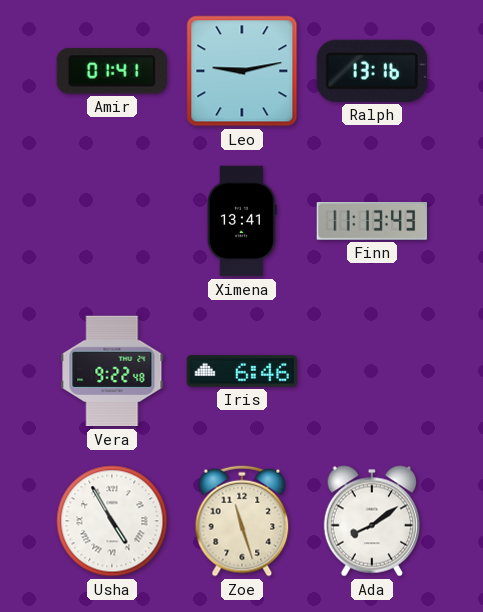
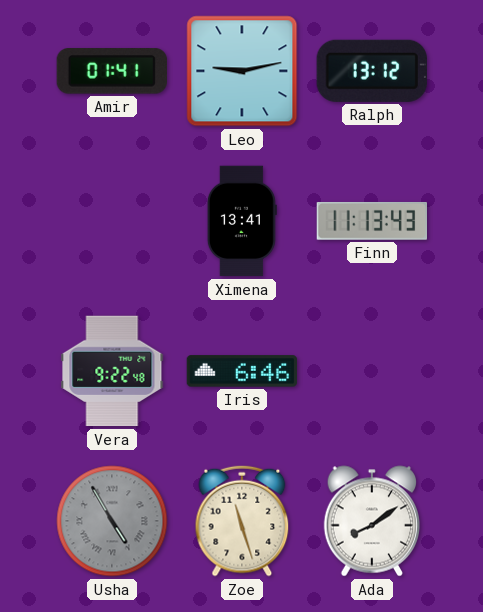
Ralph: 13:16 -> 13:12
Usha dial: white -> grey
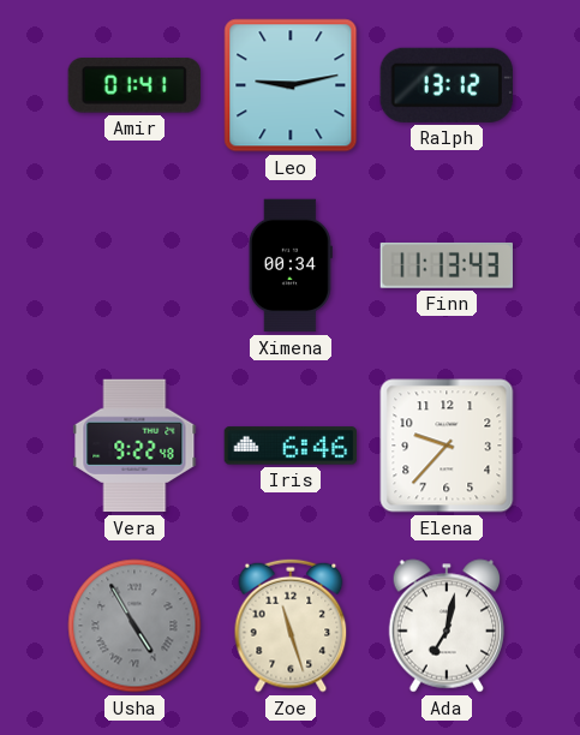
Ximena: 13:41 -> 00:34
Elena: none -> 9:37
Ada: 8:09 -> 7:02
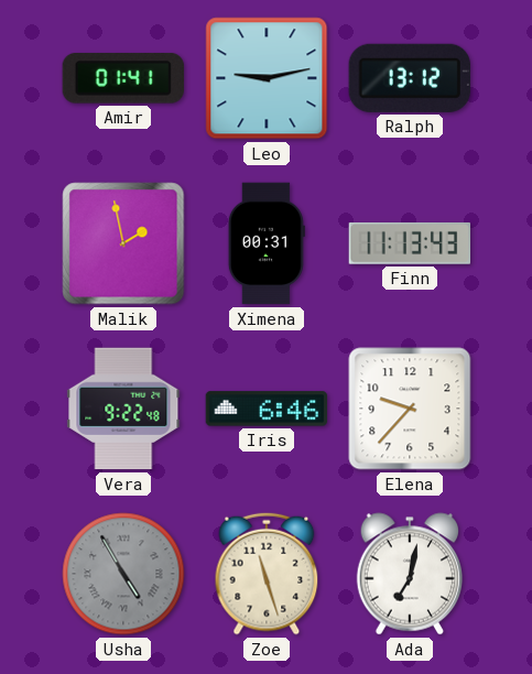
Malik: none -> 1:58
Ximena: 00:34 -> 00:31
